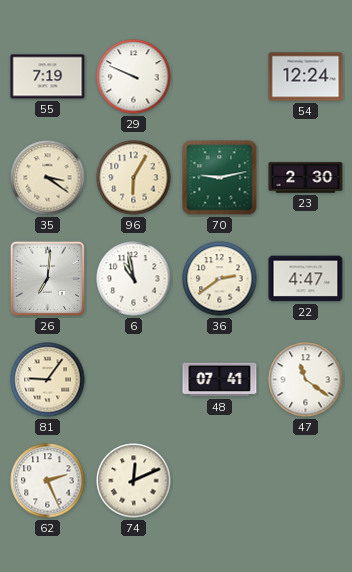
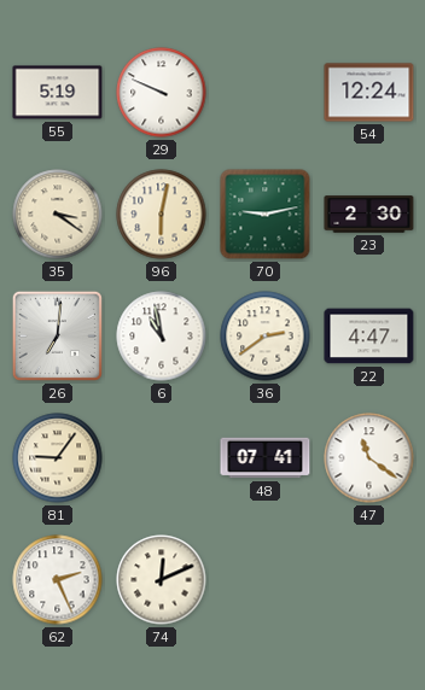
55: 7:19 -> 5:19
96: 6:05 -> 6:02
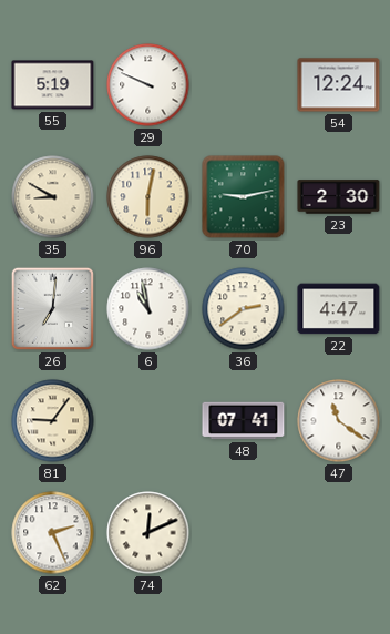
35: 3:21 -> 8:50
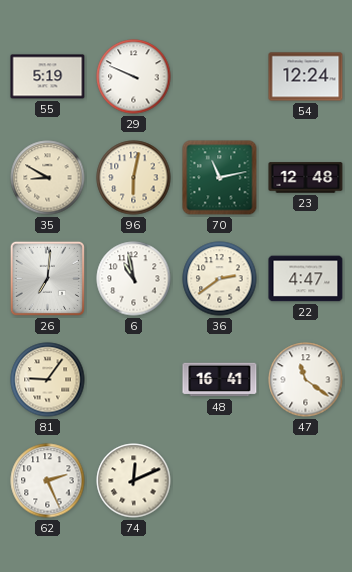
70: 9:13 -> 11:13
23: 2:30 -> 12:48
48: 07:41 -> 16:41
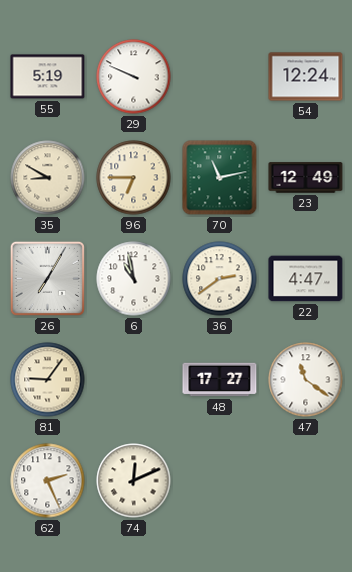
96: 6:02 -> 6:45
23: 12:48 -> 12:49
26: 7:01 -> 7:05
48: 16:41 -> 17:27
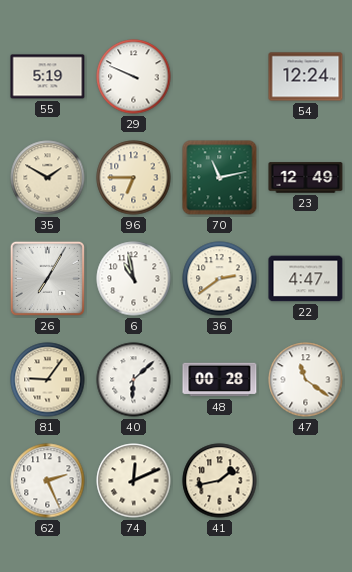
35: 8:50 -> 1:50
40: none -> 6:08
48: 17:27 -> 00:28
41: none -> 1:43
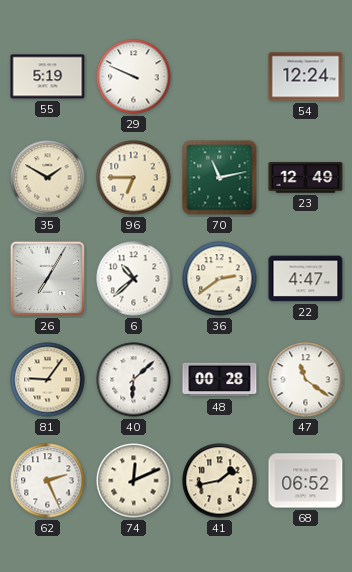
6: 10:58 -> 10:38
68: none -> 06:52
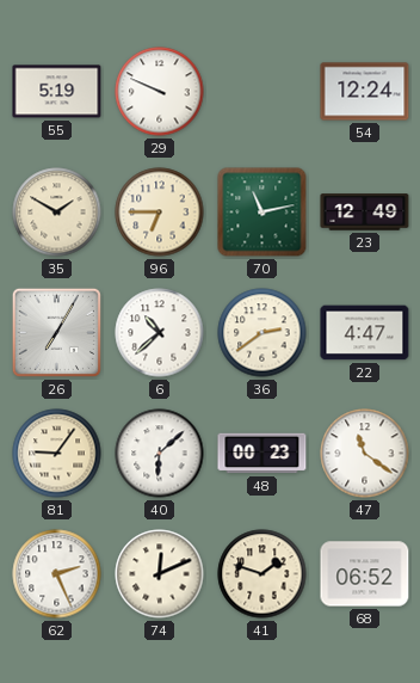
48: 00:28 -> 00:23
41: 1:43 -> 1:48
